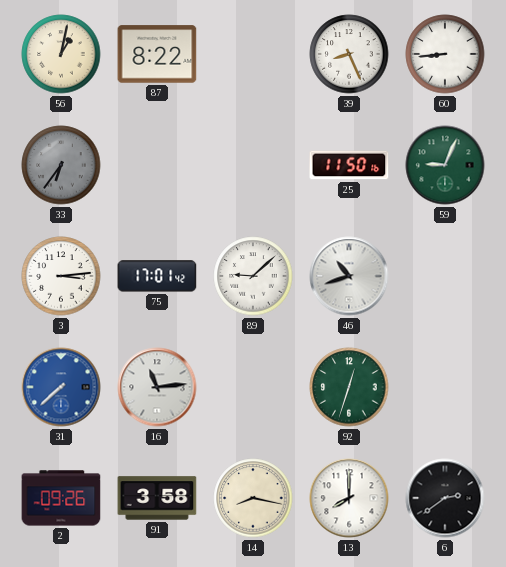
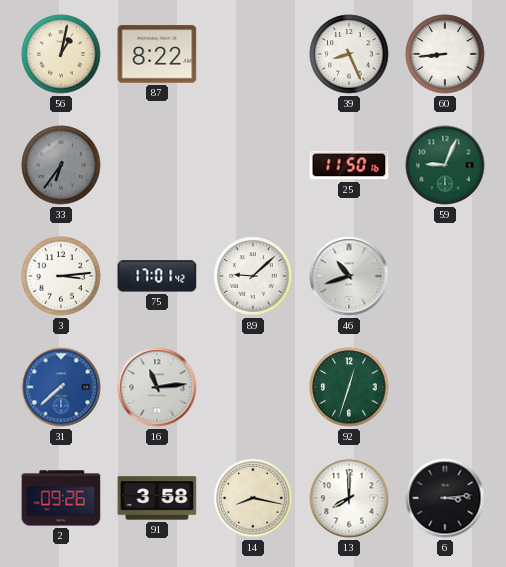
6: 2:39 -> 3:14
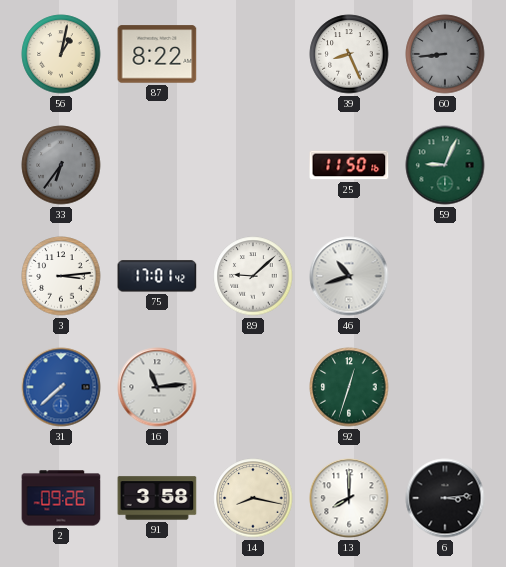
60 dial: white -> grey
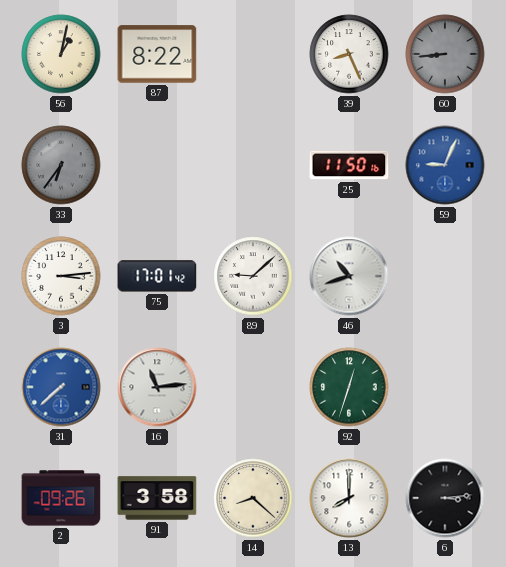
59 dial: green -> blue
14: 8:17 -> 8:22
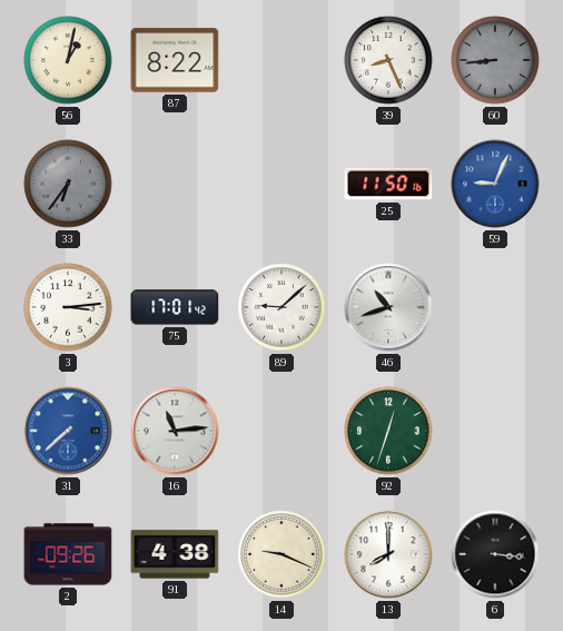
91: 3:58 -> 4:38
14: 8:22 -> 9:19
6: 3:14 -> 3:16
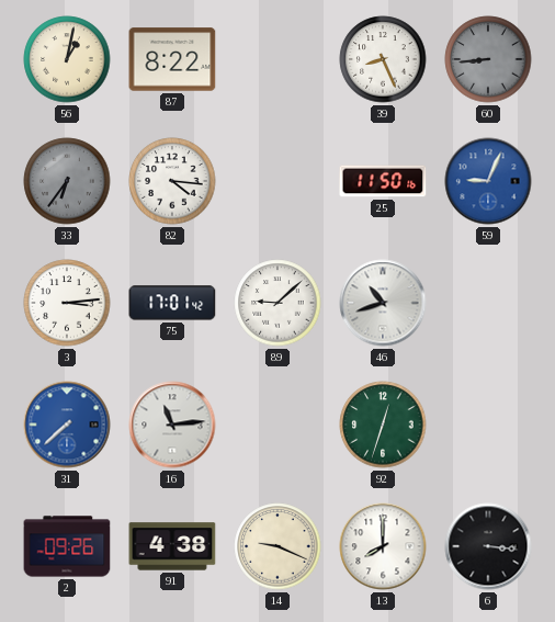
82: none -> 4:16
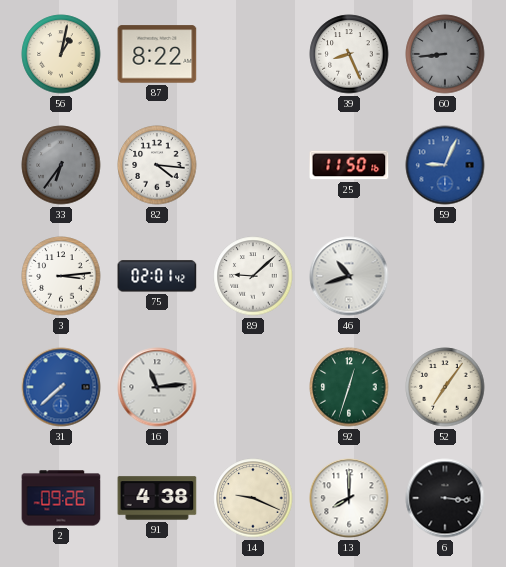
75: 17:01 -> 02:01
52: none -> 7:06
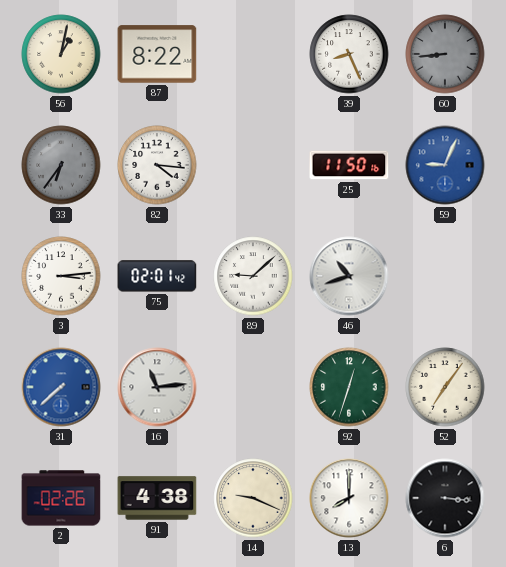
2: 09:26 -> 02:26
